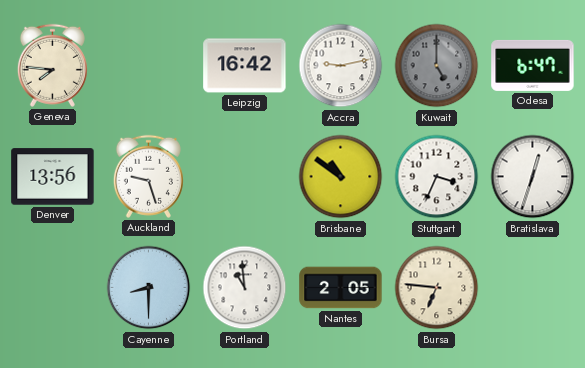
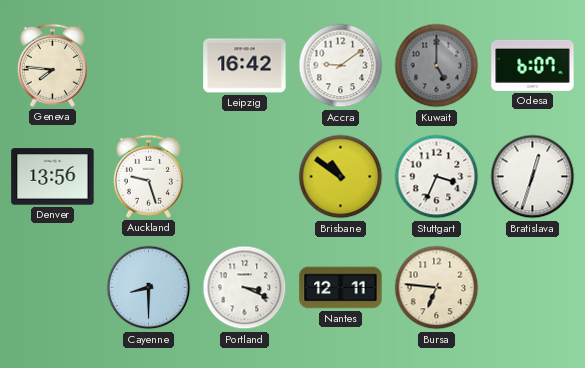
Accra: 9:13 -> 9:09
Odesa: 6:47 -> 6:07
Portland: 10:59 -> 3:19
Nantes: 2:05 -> 12:11
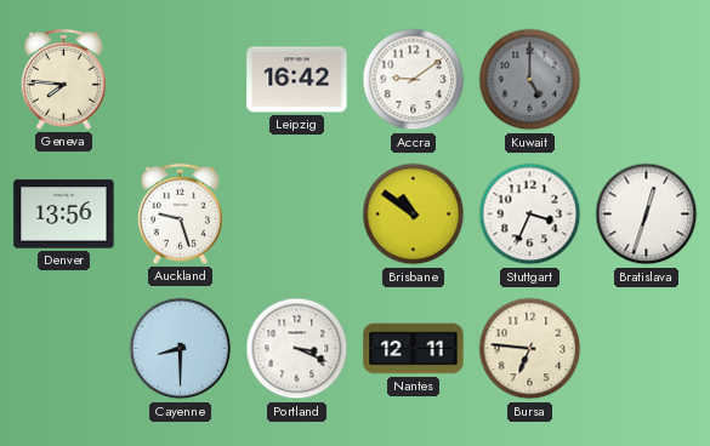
Odesa: 6:07 -> none
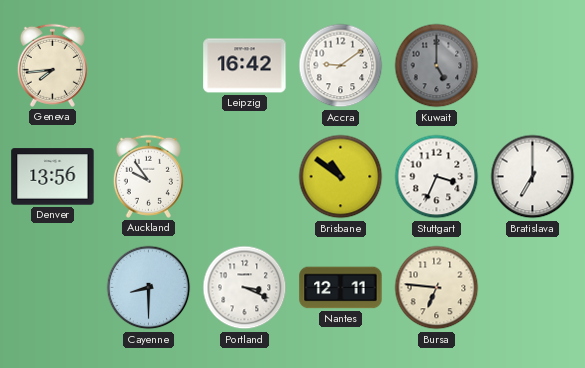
Geneva: 7:46 -> 7:44
Auckland: 9:27 -> 9:54
Bratislava: 12:33 -> 7:00
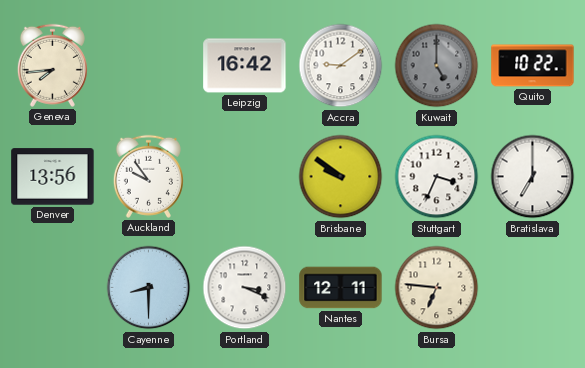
Quito: none -> 10:22
Brisbane: 10:51 -> 9:51
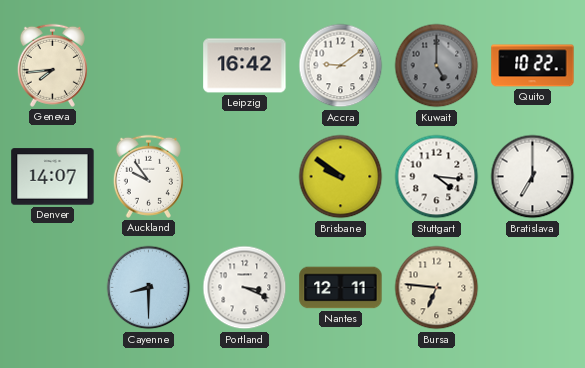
Denver: 13:56 -> 14:07
Stuttgart: 3:34 -> 4:16
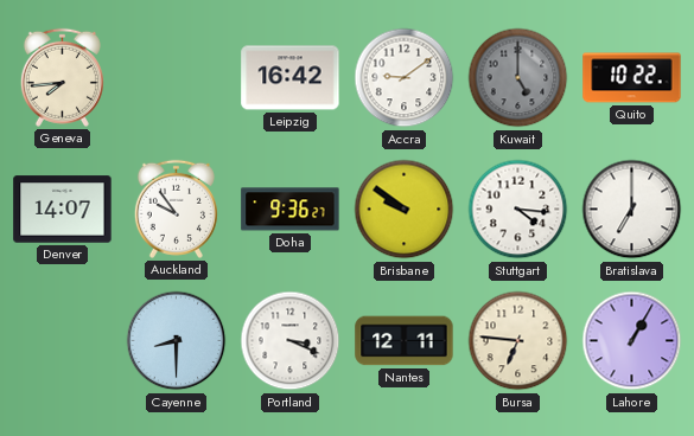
Doha: none -> 9:36
Lahore: none -> 1:05
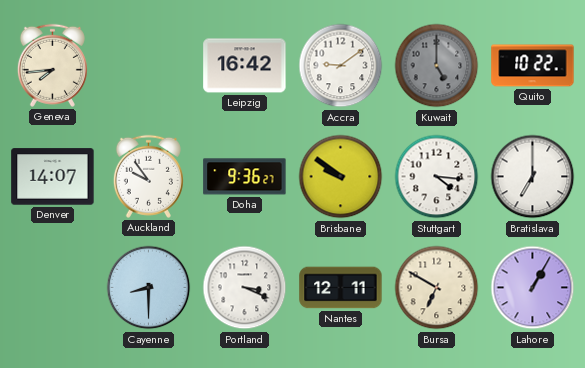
Bursa: 6:46 -> 6:50
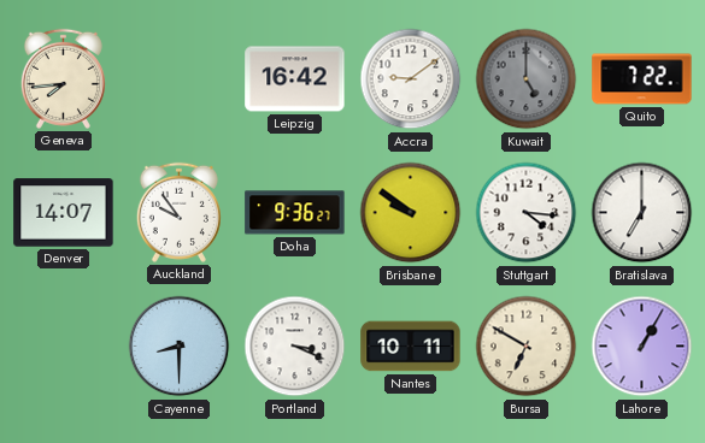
Quito: 10:22 -> 7:22
Nantes: 12:11 -> 10:11
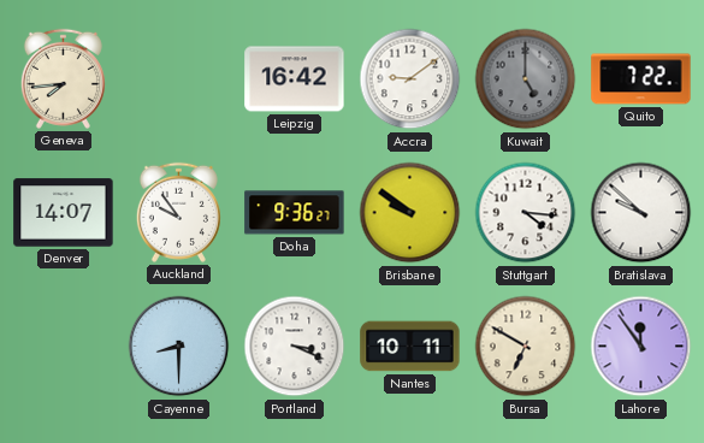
Bratislava: 7:00 -> 9:52
Lahore: 1:05 -> 11:54
